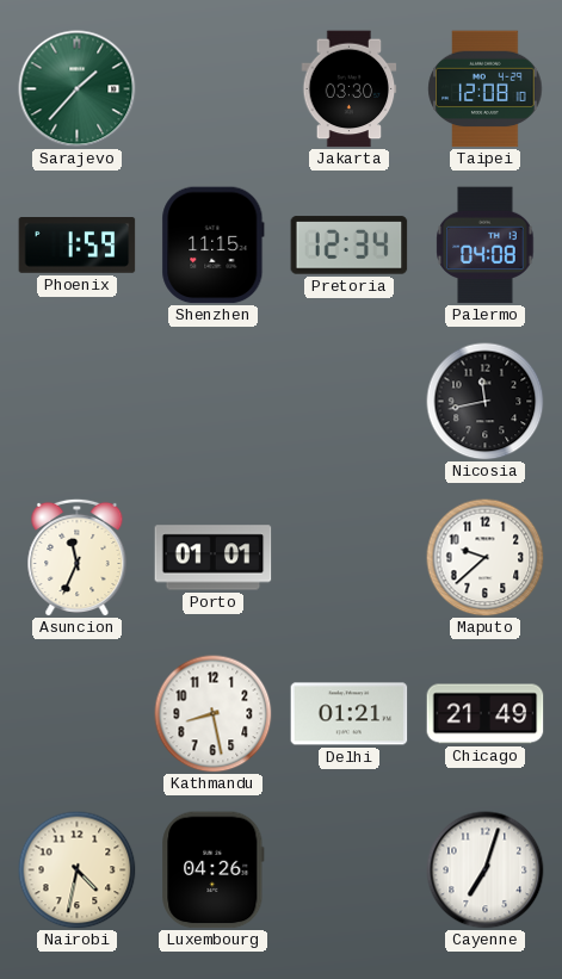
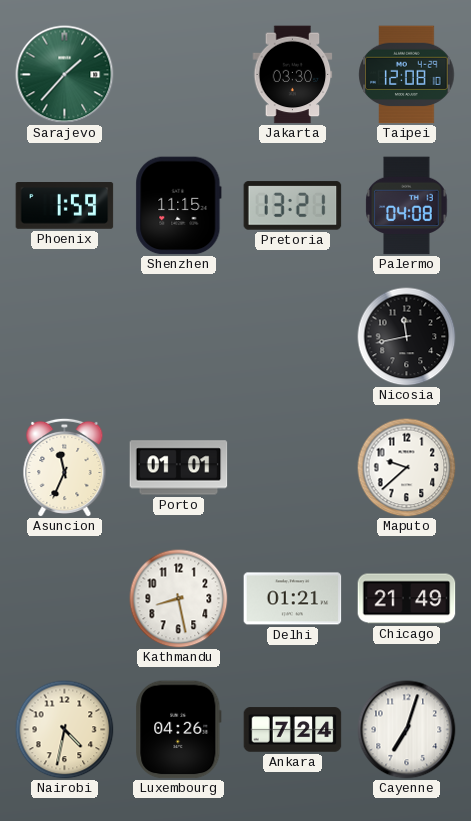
Pretoria: 12:34 -> 13:21
Ankara: none -> 7:24
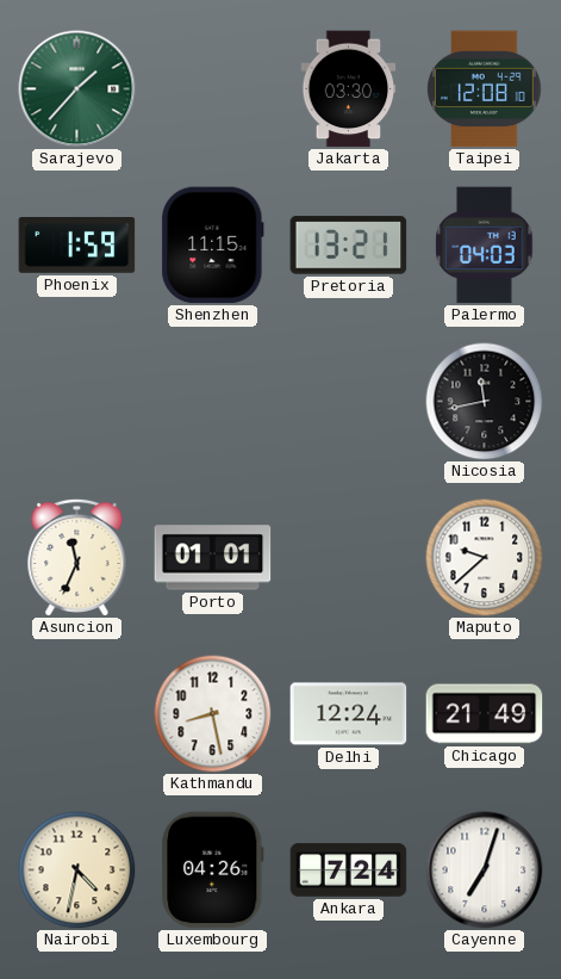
Palermo: 04:08 -> 04:03
Delhi: 01:21 -> 12:24
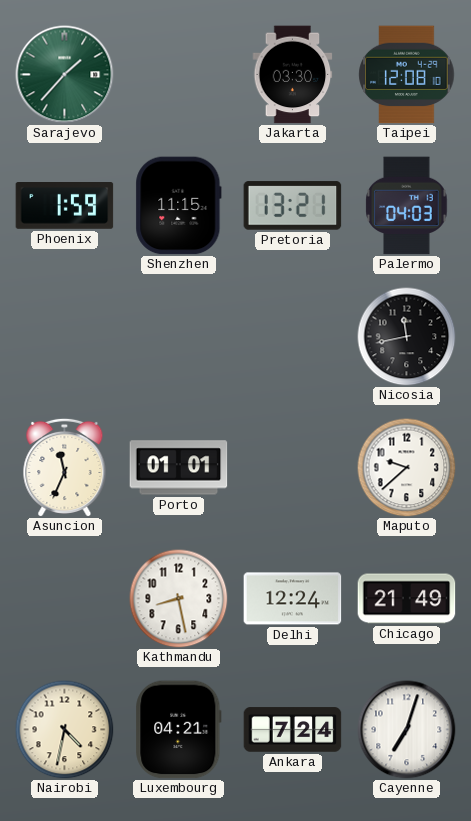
Luxembourg: 04:26 -> 04:21
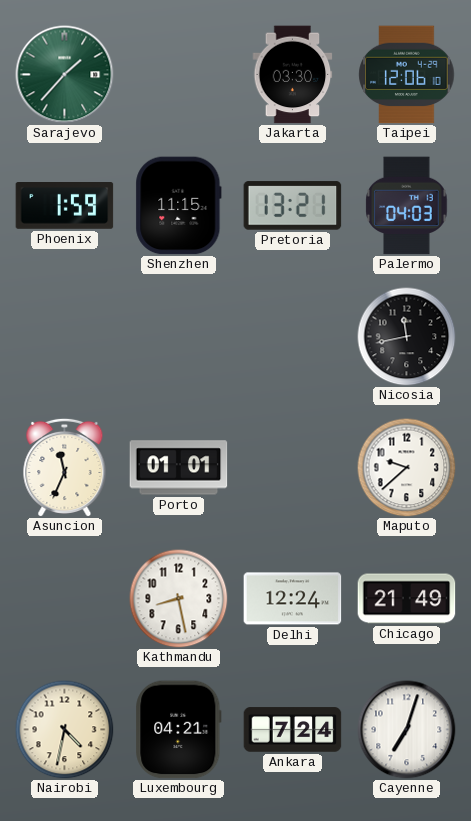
Taipei: 12:08 -> 12:06
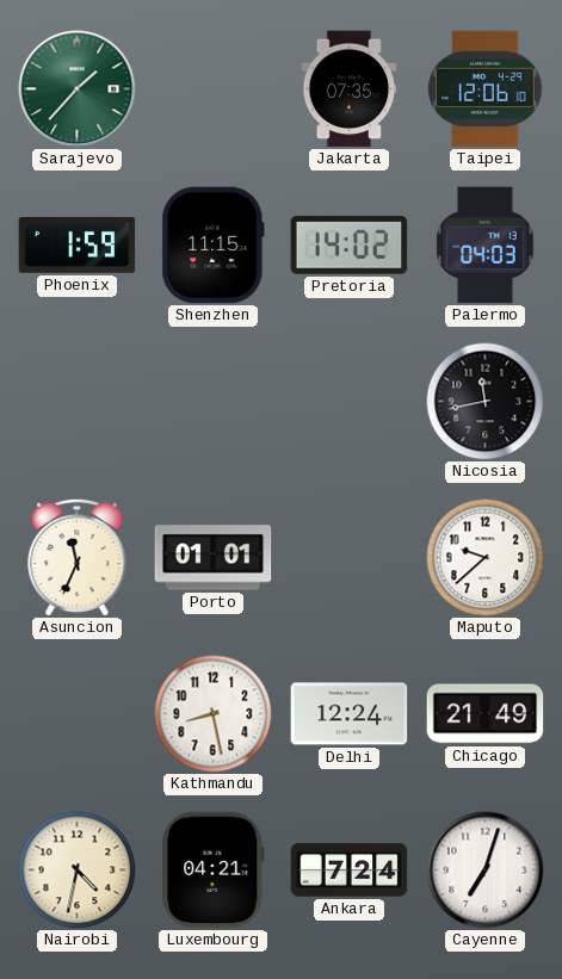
Jakarta: 03:30 -> 07:35
Pretoria: 13:21 -> 14:02
